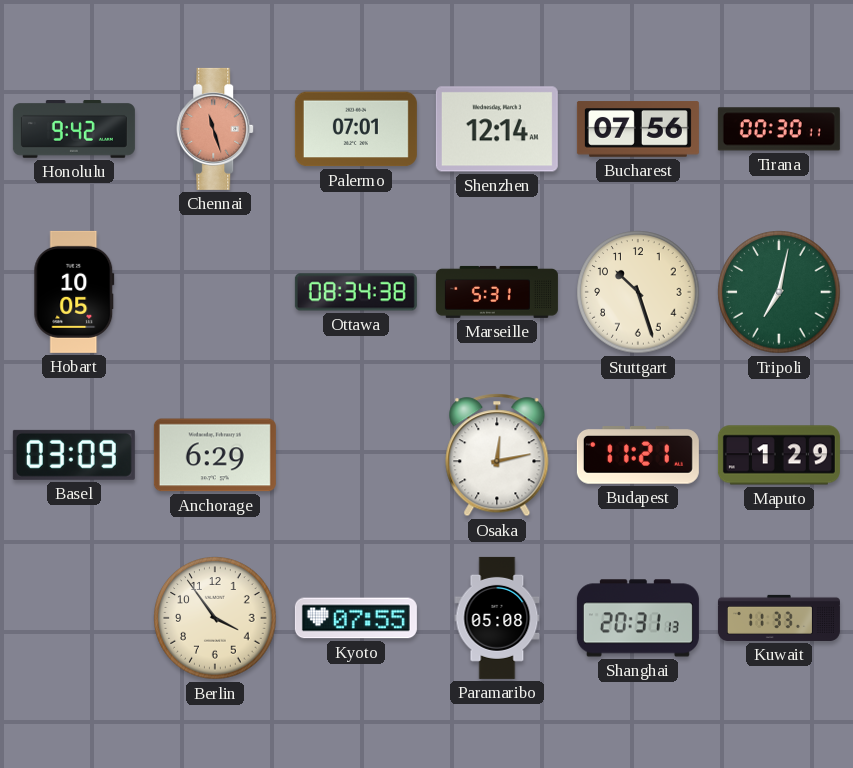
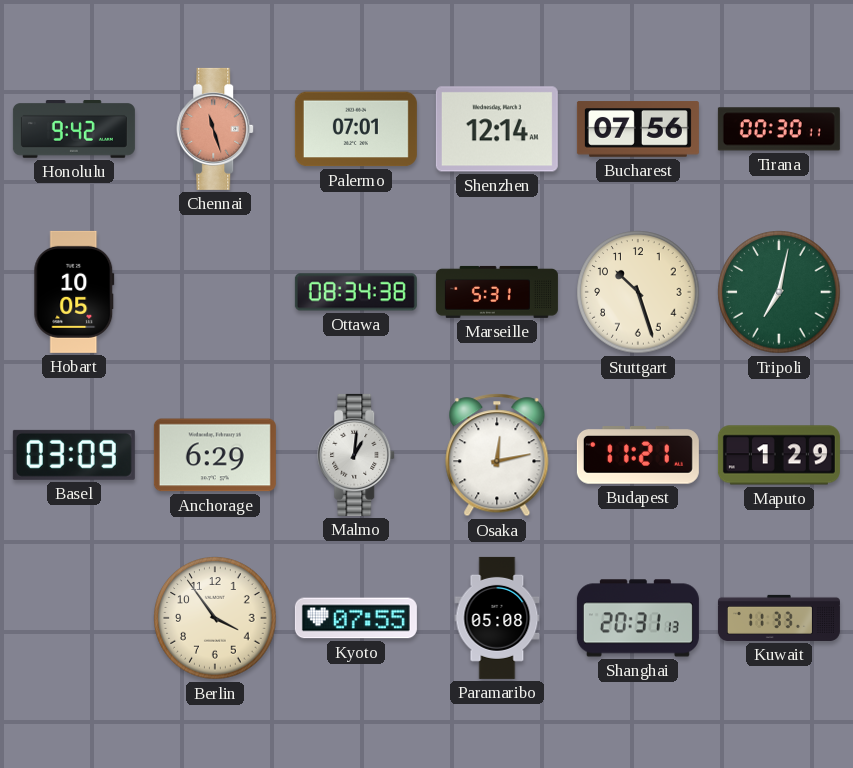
Malmo: none -> 1:01
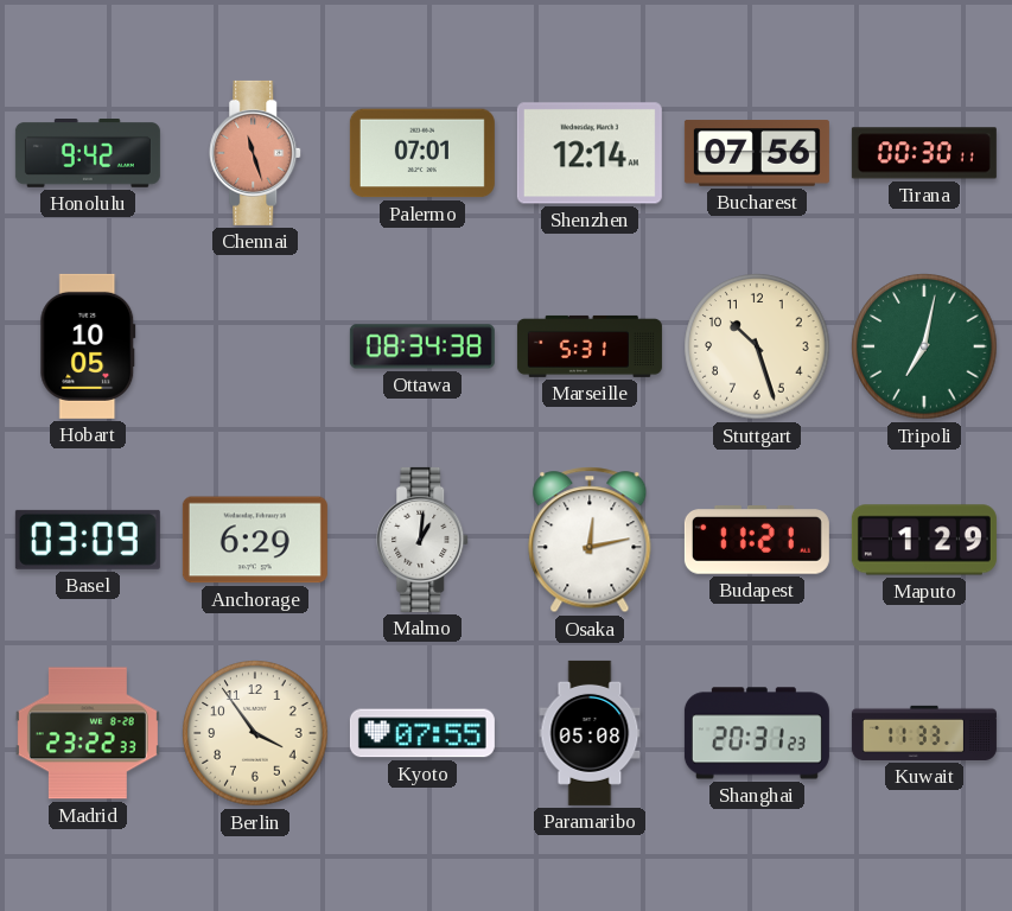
Madrid: none -> 23:22
Shanghai: 20:31:13 -> 20:31:23
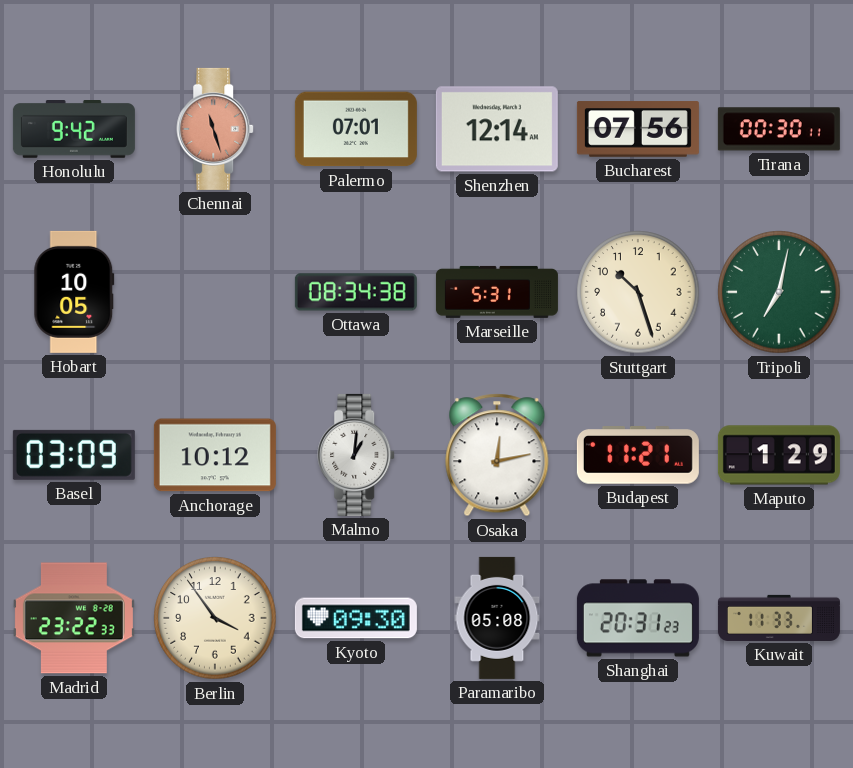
Anchorage: 6:29 -> 10:12
Kyoto: 07:55 -> 09:30
